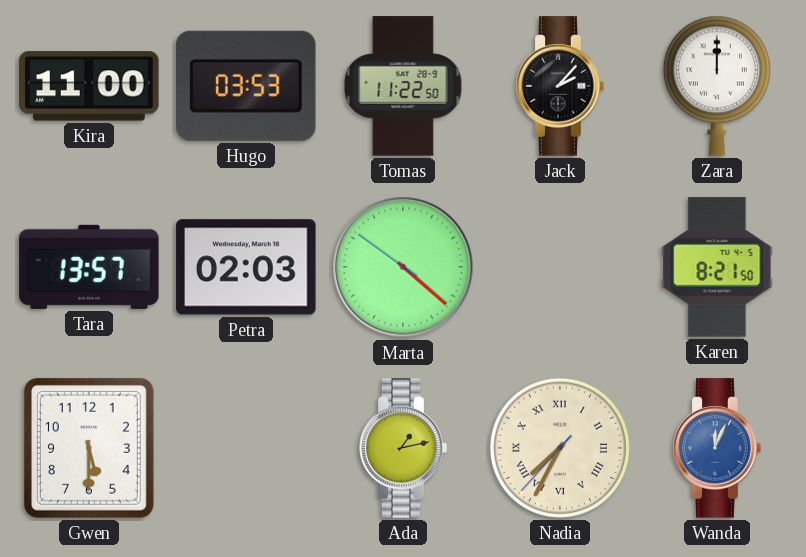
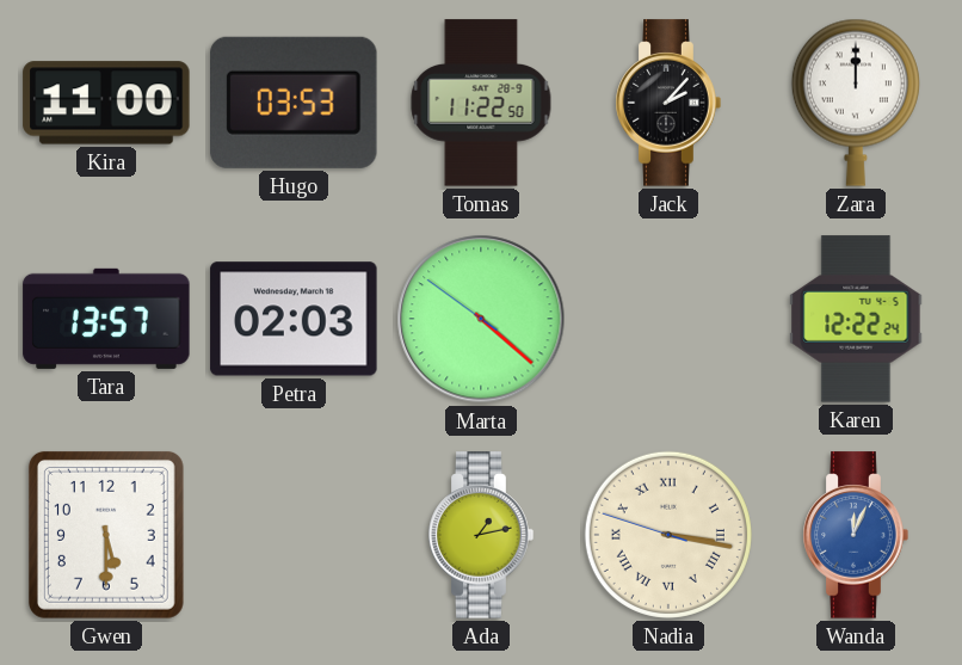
Karen: 8:21 -> 12:22
Nadia: 7:34 -> 3:16
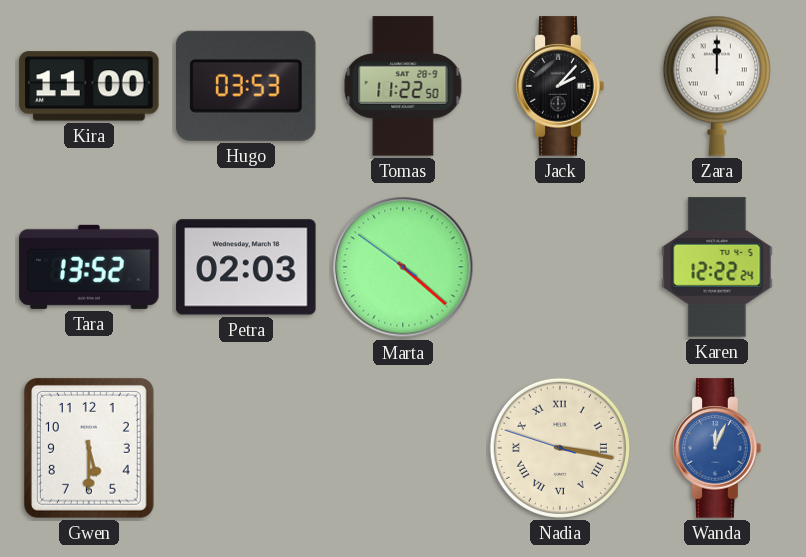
Tara: 13:57 -> 13:52
Ada: 1:13 -> none
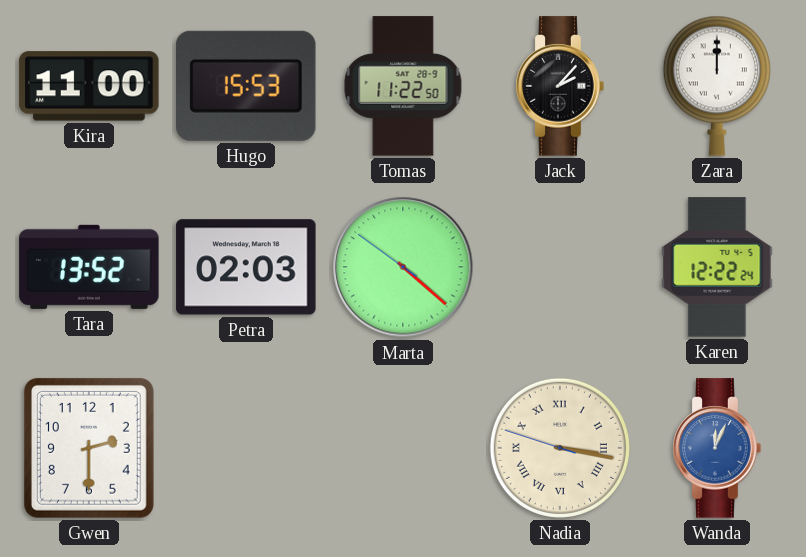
Hugo: 03:53 -> 15:53
Gwen: 5:30 -> 2:30
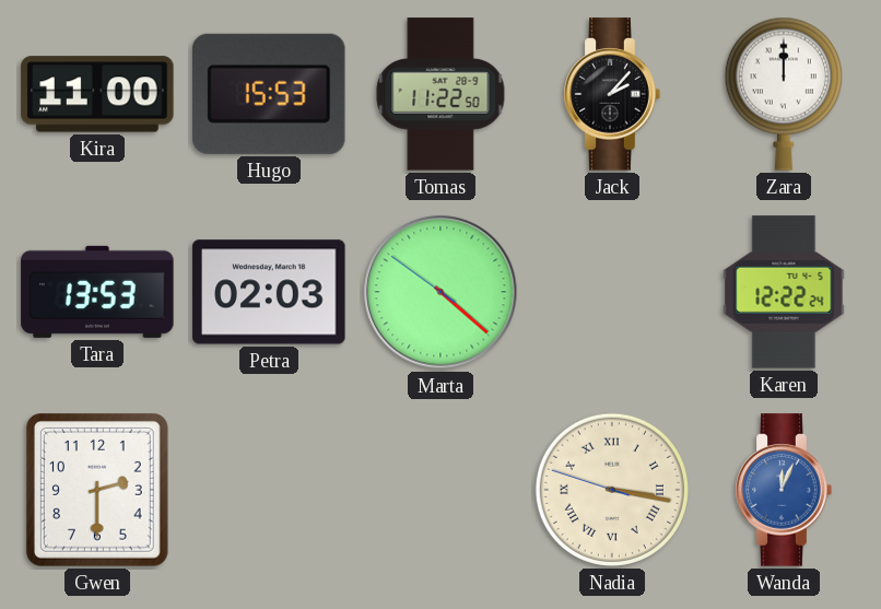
Tara: 13:52 -> 13:53
